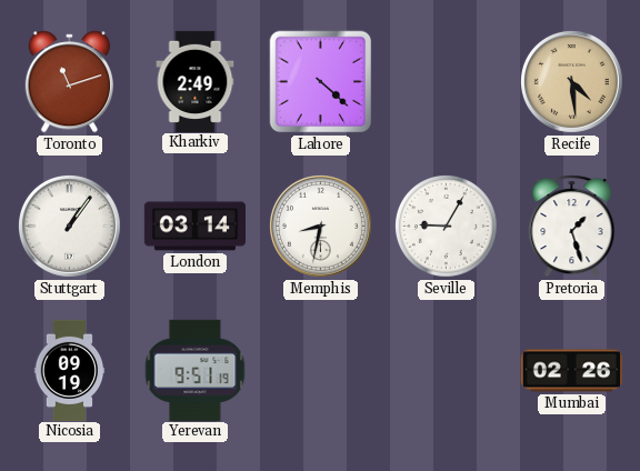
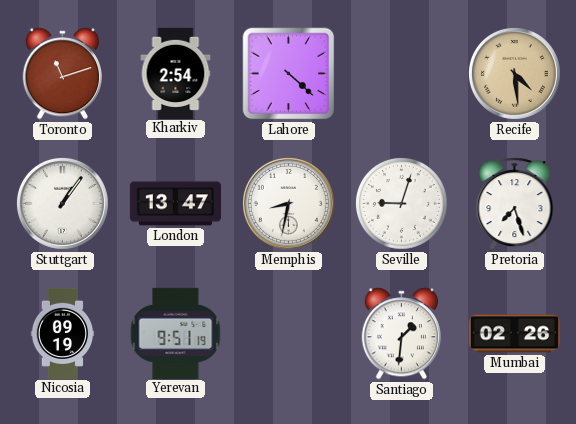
Kharkiv: 2:49 -> 2:54
London: 03:14 -> 13:47
Seville: 9:05 -> 9:03
Pretoria: 1:27 -> 7:27
Santiago: none -> 1:31
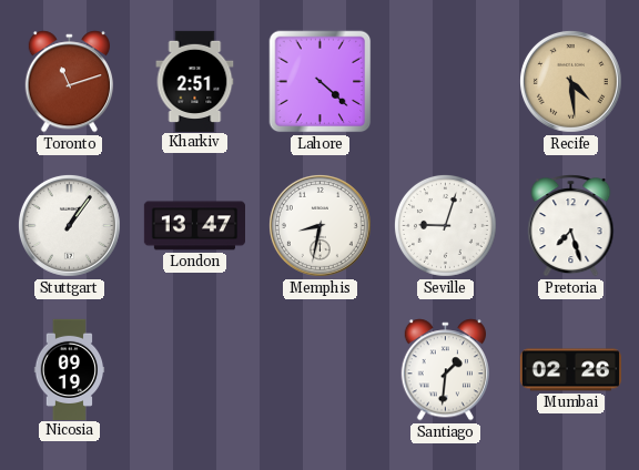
Kharkiv: 2:54 -> 2:51
Yerevan: 9:51 -> none
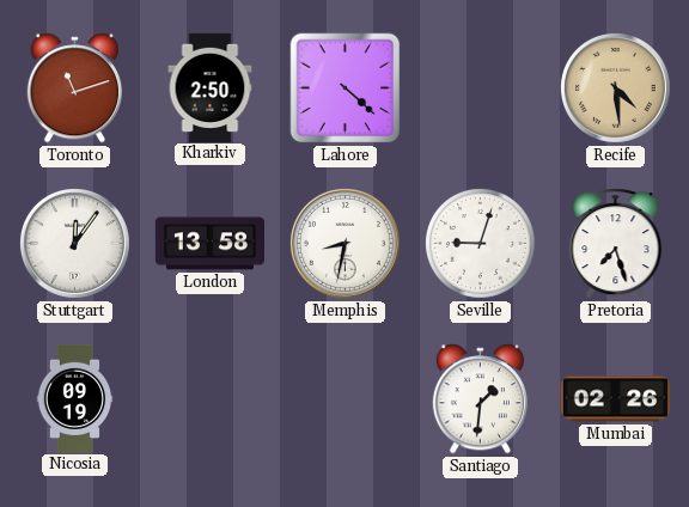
Kharkiv: 2:51 -> 2:50
Stuttgart: 1:06 -> 12:06
London: 13:47 -> 13:58
